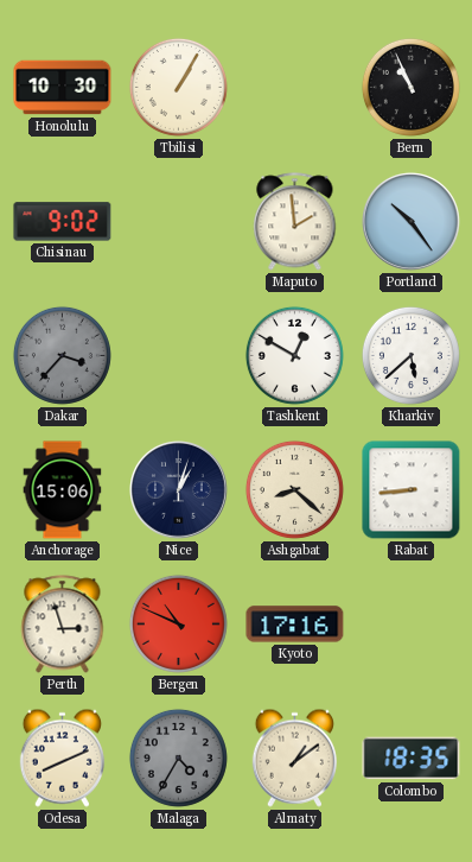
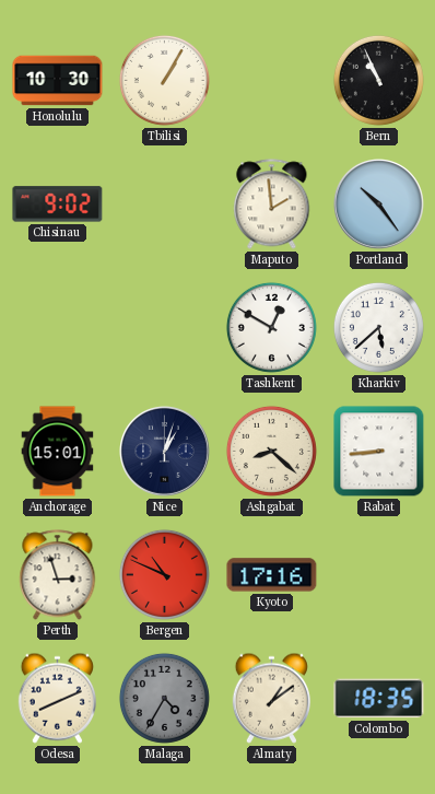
Dakar: 3:37 -> none
Anchorage: 15:06 -> 15:01
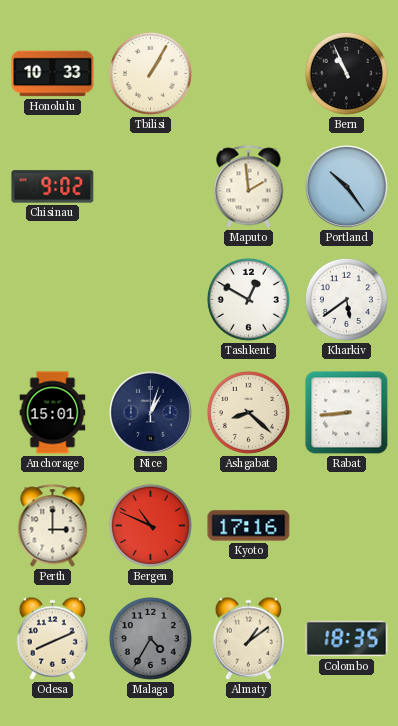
Honolulu: 10:30 -> 10:33
Kharkiv: 5:38 -> 5:39
Perth: 2:57 -> 3:00
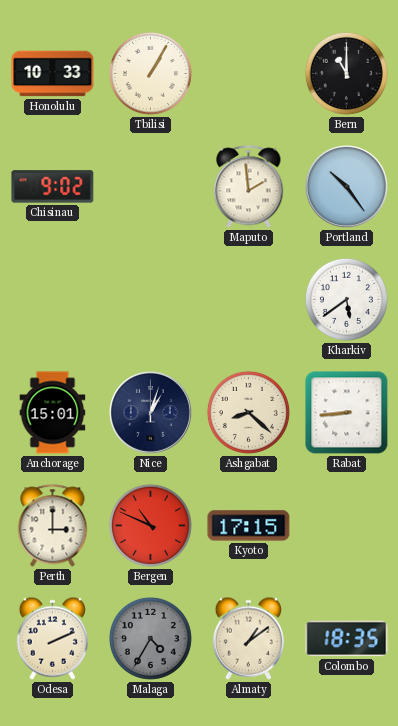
Bern: 10:56 -> 11:00
Tashkent: 12:50 -> none
Kyoto: 17:16 -> 17:15
Odesa: 8:11 -> 2:11
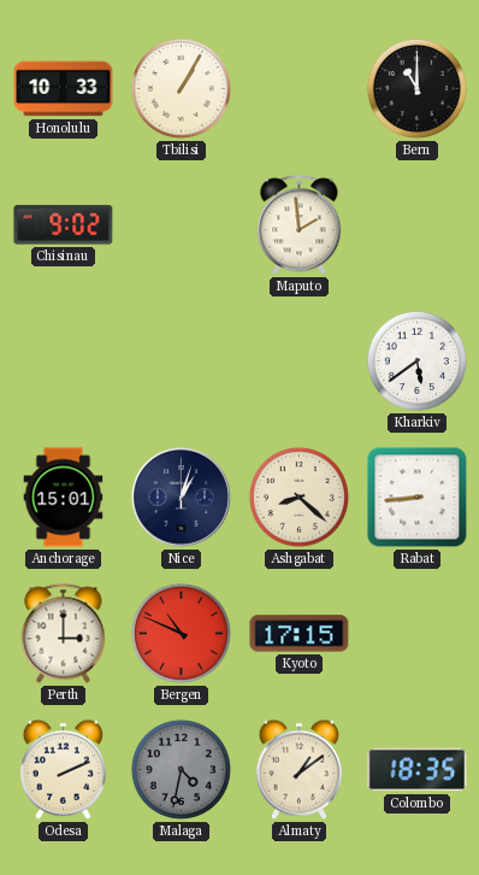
Portland: 10:24 -> none
Malaga: 4:35 -> 4:32
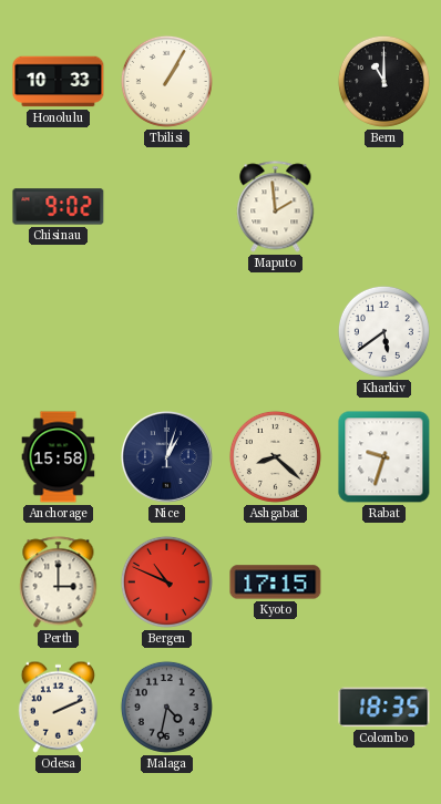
Anchorage: 15:01 -> 15:58
Rabat: 8:44 -> 9:33
Almaty: 1:09 -> none
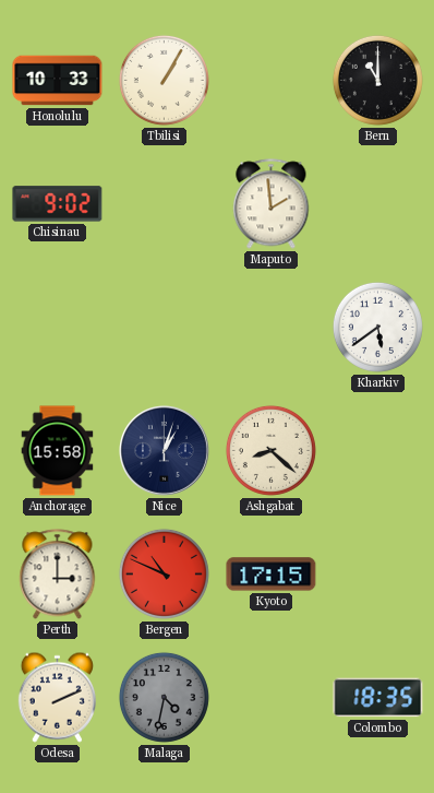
Rabat: 9:33 -> none
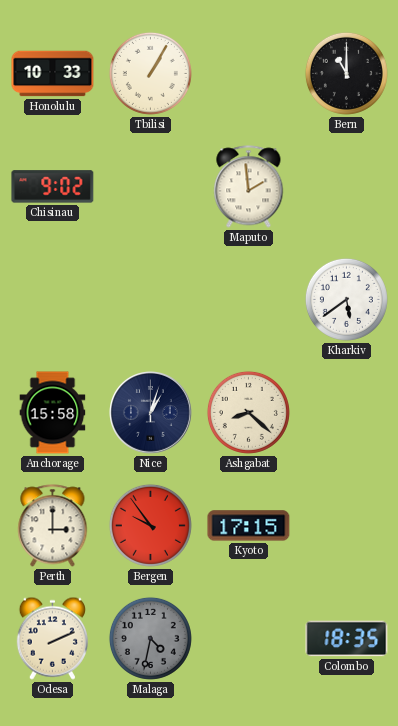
Bergen: 10:49 -> 9:54
